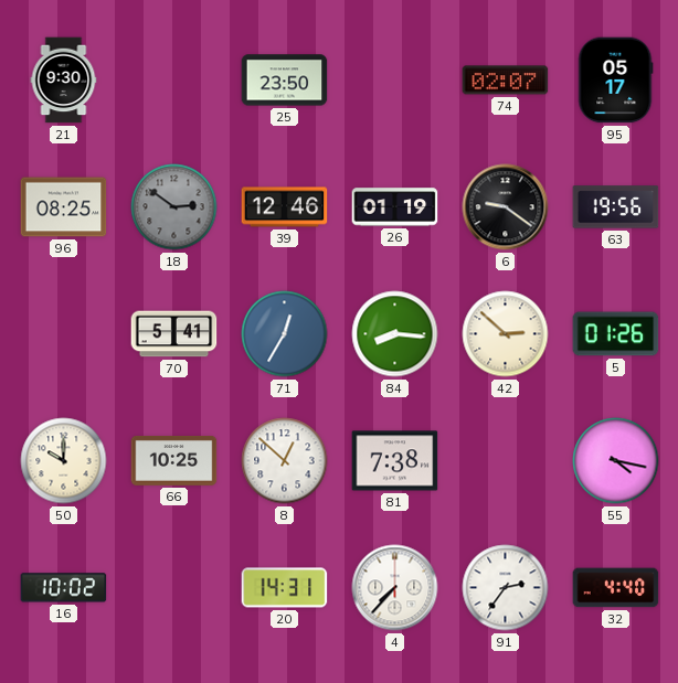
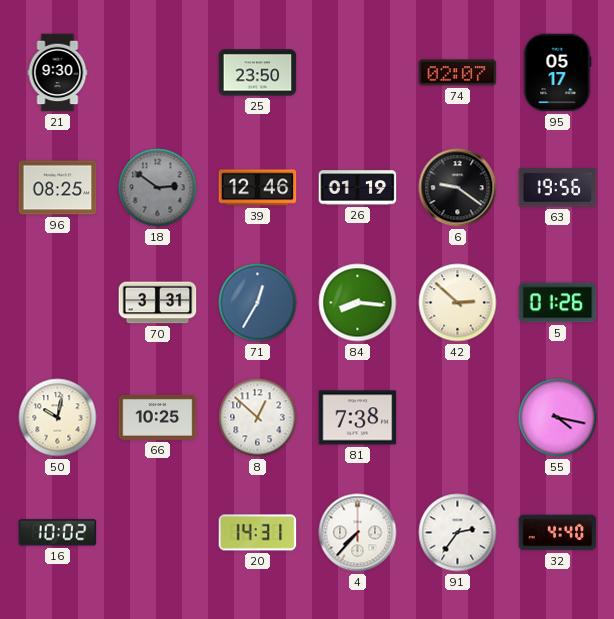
70: 5:41 -> 3:31
50: 10:00 -> 10:02
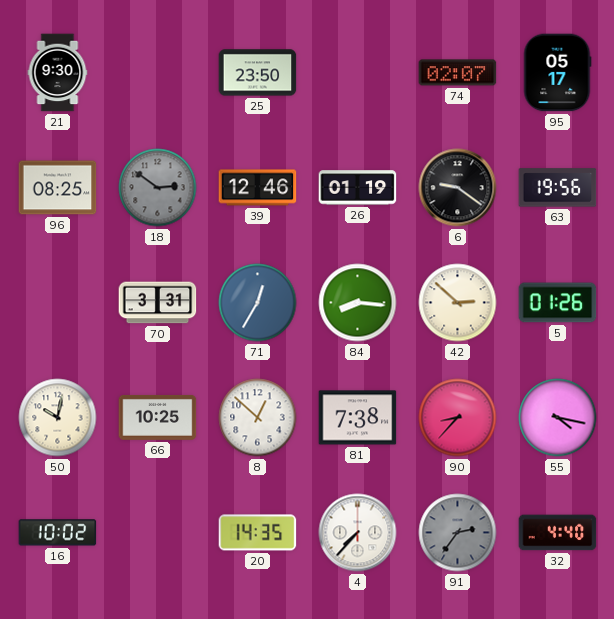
90: none -> 8:37
20: 14:31 -> 14:35
91 dial: white -> grey
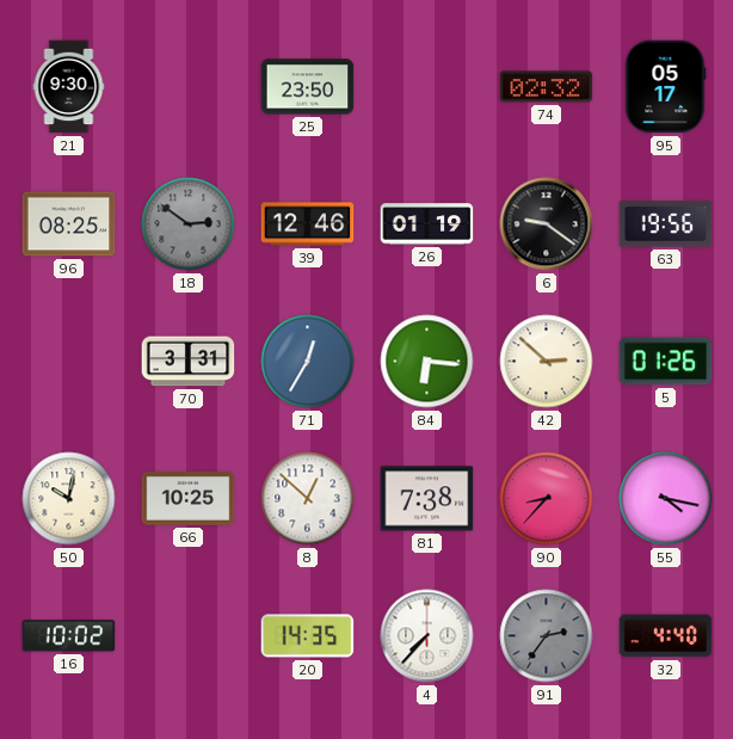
74: 02:07 -> 02:32
84: 8:16 -> 6:16
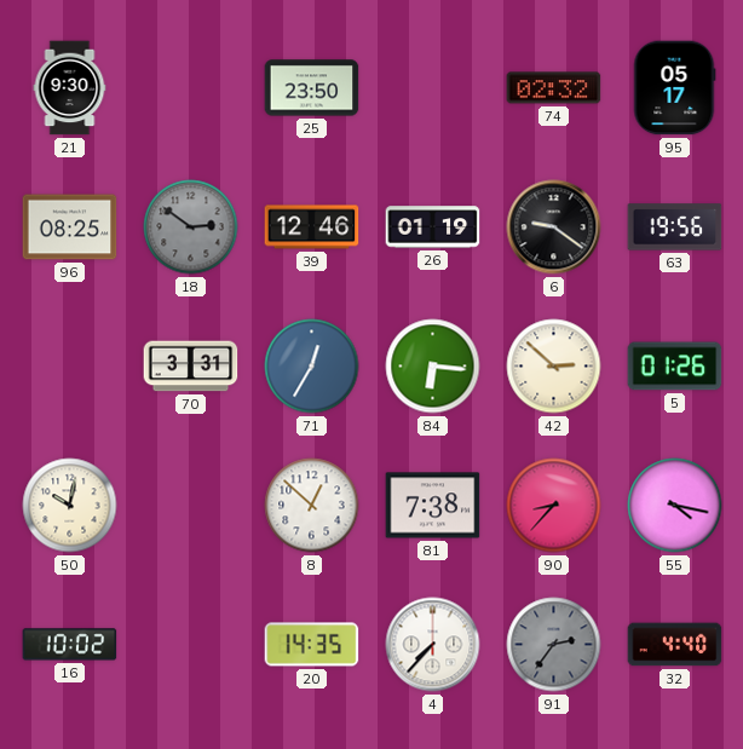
66: 10:25 -> none
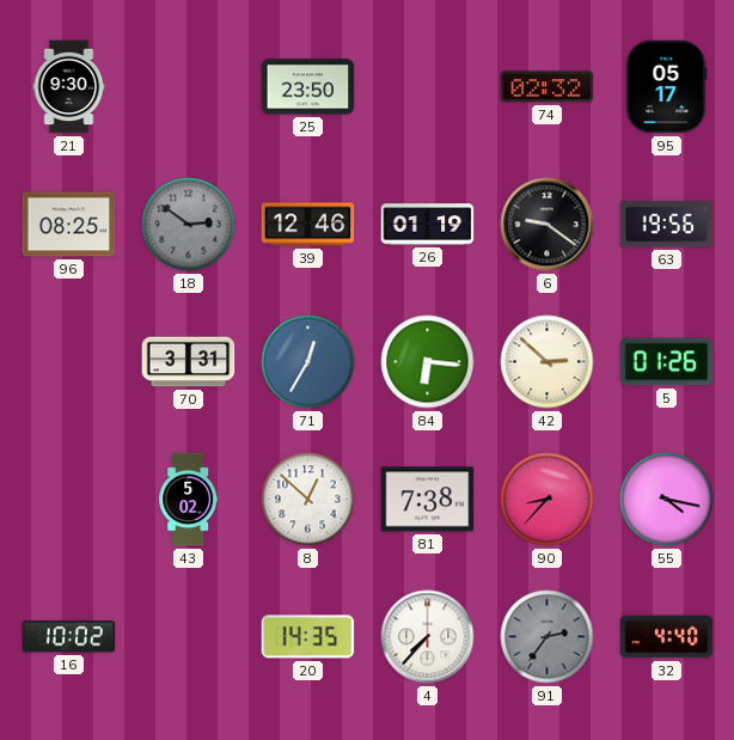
50: 10:02 -> none
43: none -> 5:02
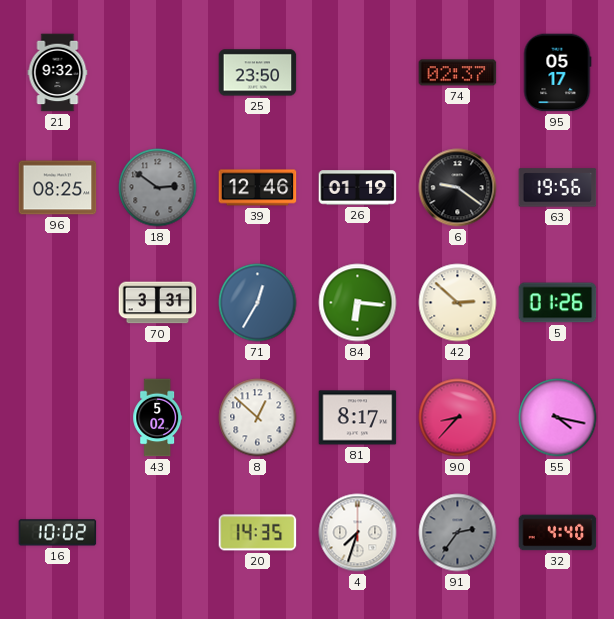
21: 9:30 -> 9:32
74: 02:32 -> 02:37
81: 7:38 -> 8:17
4: 7:37 -> 7:33
